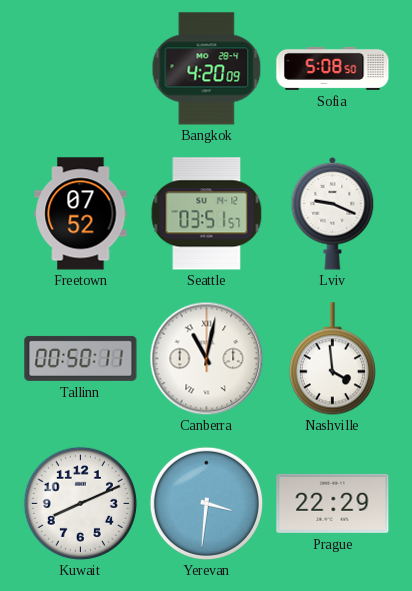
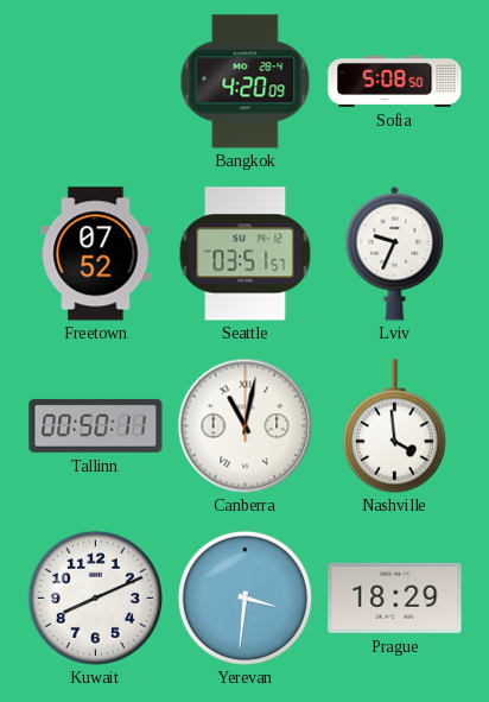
Lviv: 9:19 -> 9:34
Prague: 22:29 -> 18:29
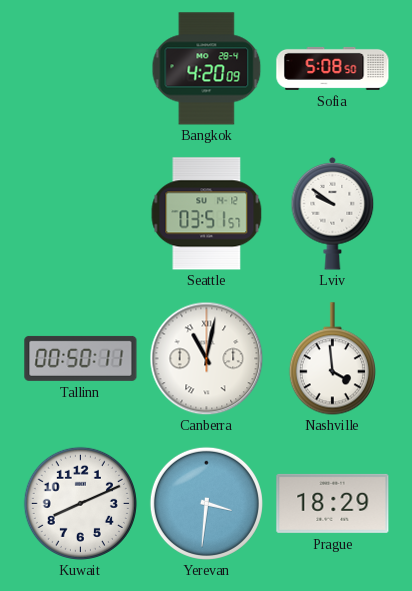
Freetown: 07:52 -> none
Lviv: 9:34 -> 9:51
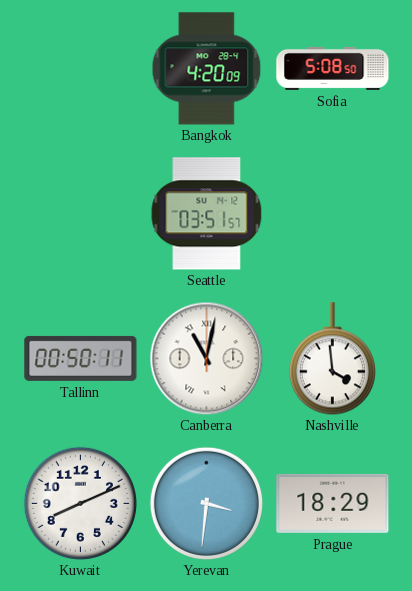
Lviv: 9:51 -> none
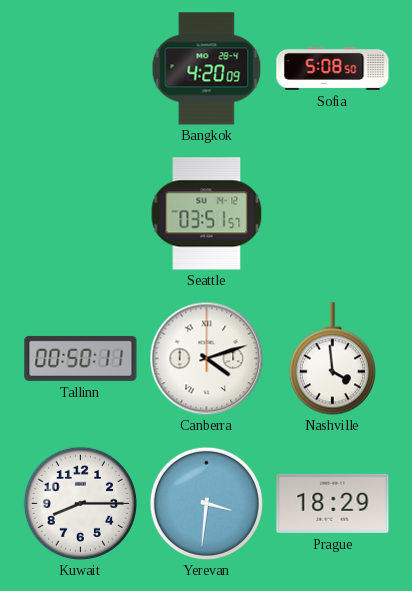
Canberra: 11:02 -> 4:12
Kuwait: 8:11 -> 8:15
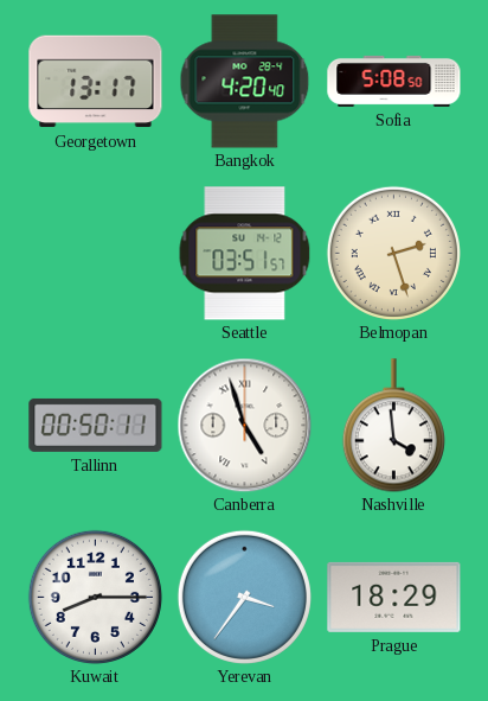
Georgetown: none -> 13:17
Bangkok: 4:20:09 -> 4:20:40
Belmopan: none -> 2:27
Canberra: 4:12 -> 4:57
Yerevan: 3:31 -> 3:36
